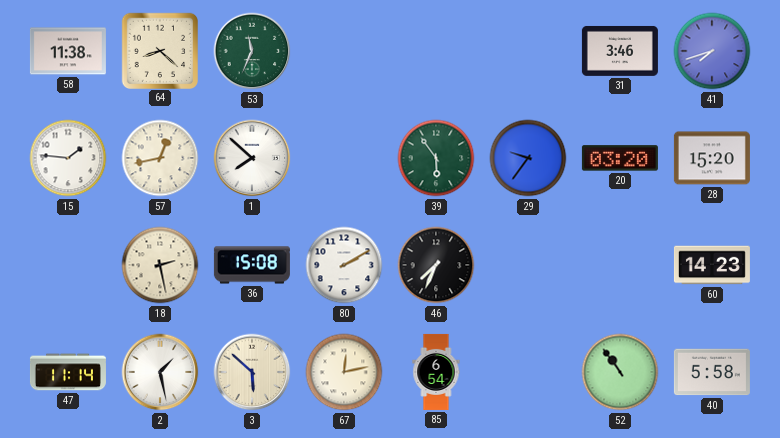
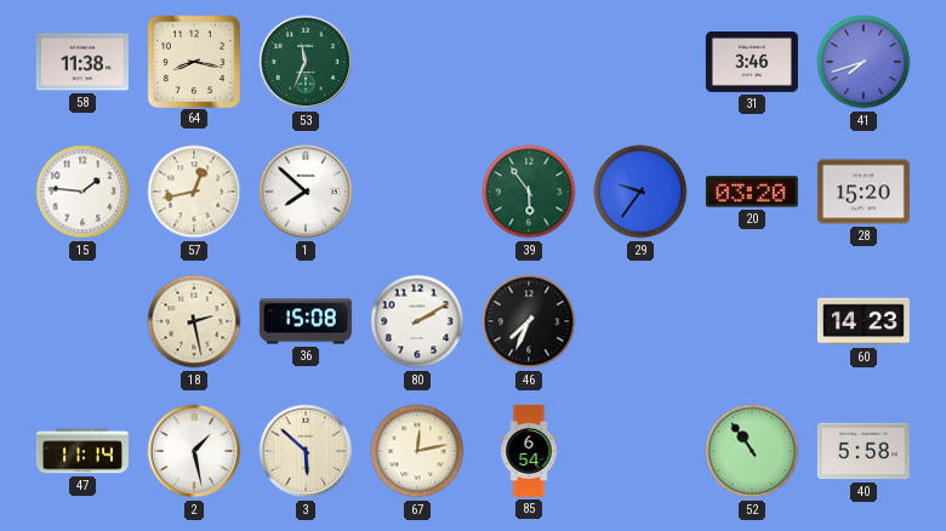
64: 8:22 -> 8:17
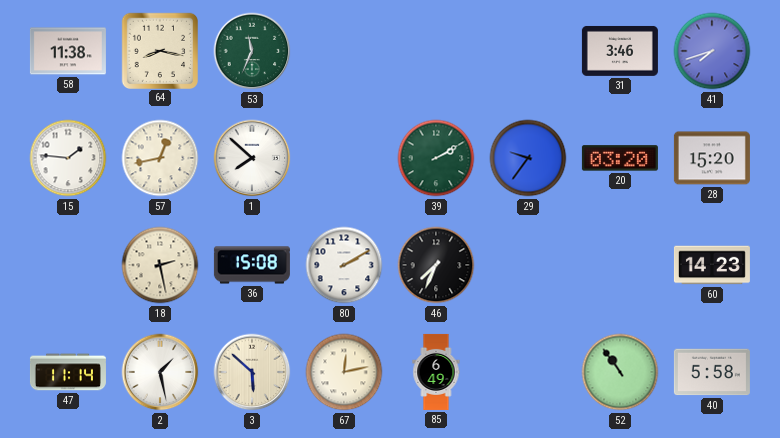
39: 5:54 -> 2:10
85: 6:54 -> 6:49
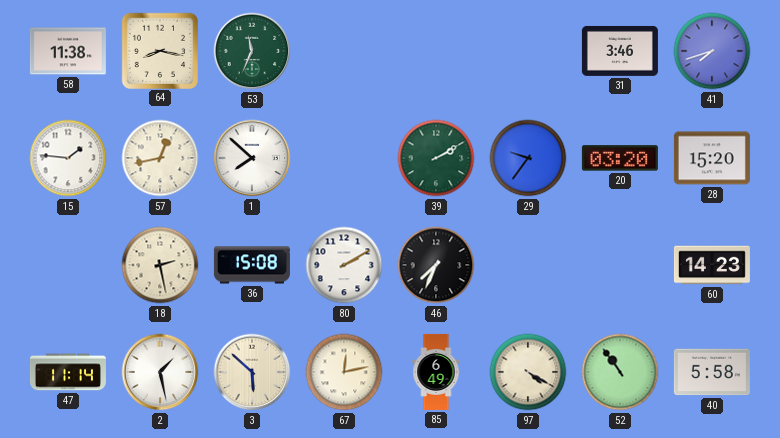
97: none -> 4:20
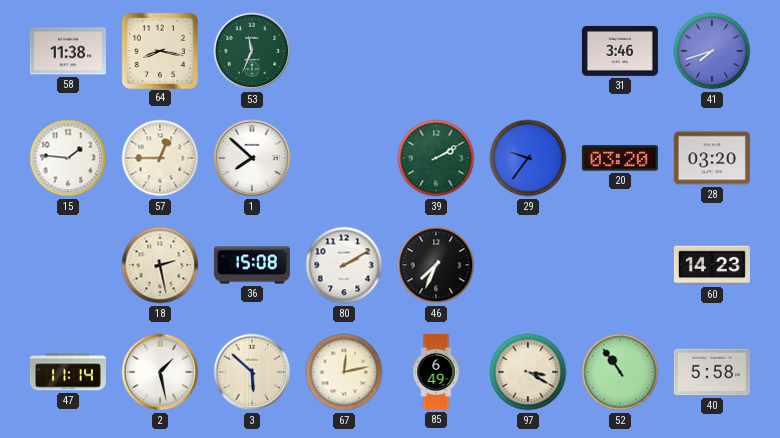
57: 12:43 -> 12:45
28: 15:20 -> 03:20
97: 4:20 -> 3:20
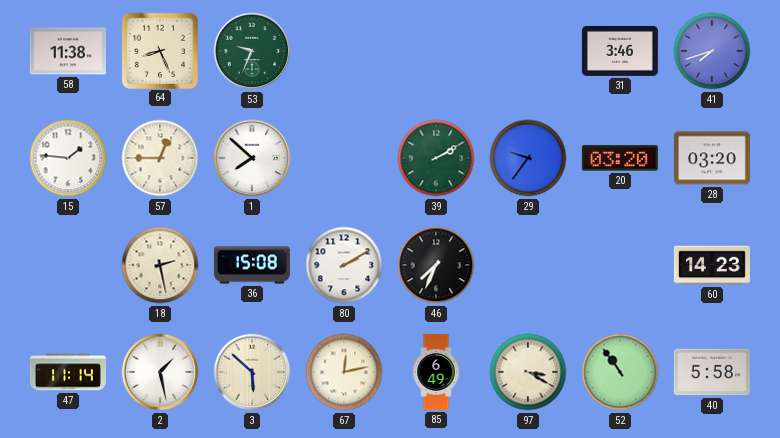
64: 8:17 -> 8:26
53: 11:34 -> 9:34
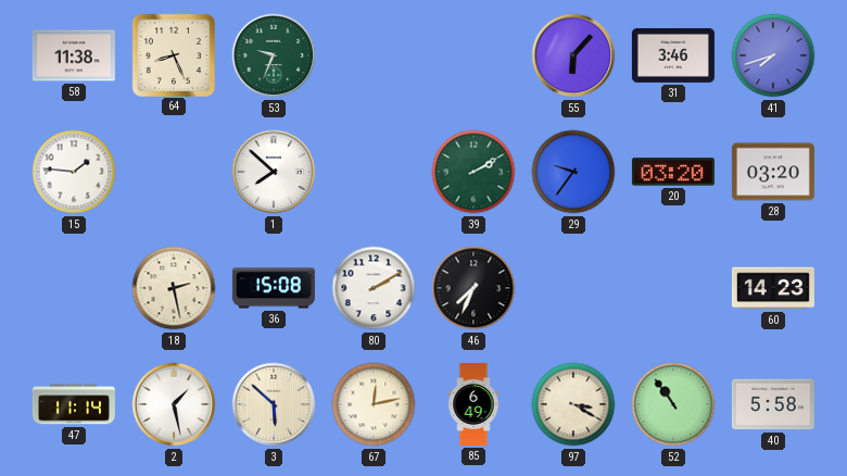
55: none -> 6:07
57: 12:45 -> none
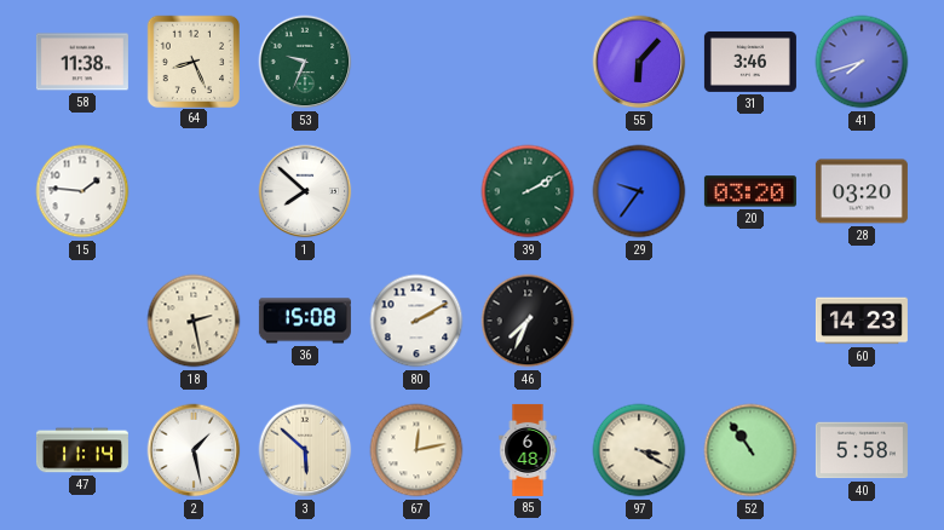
85: 6:49 -> 6:48
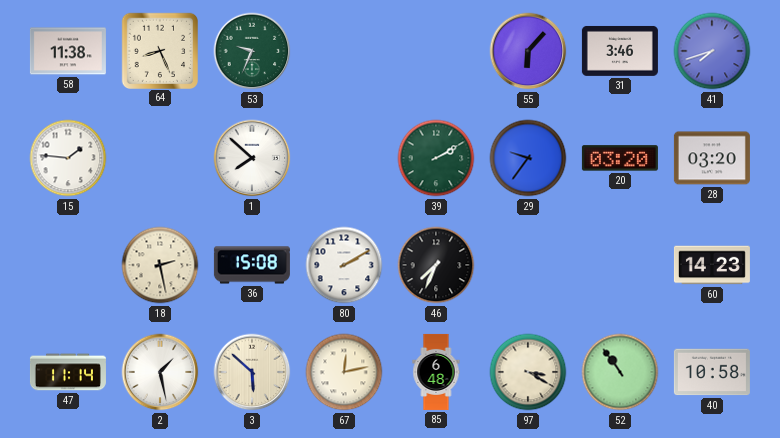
40: 5:58 -> 10:58
